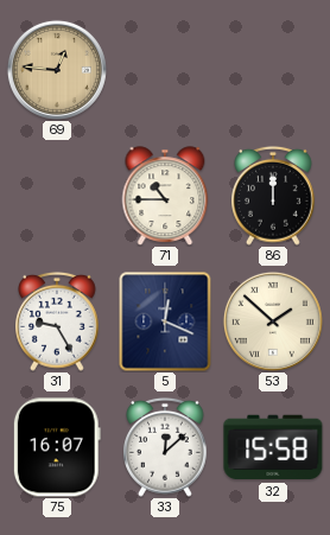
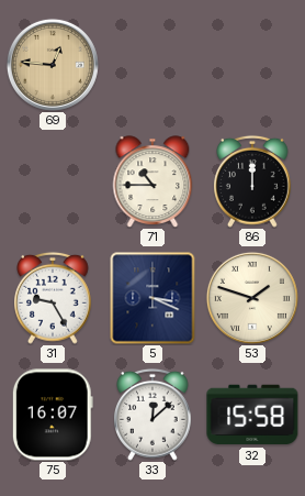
5: 12:19 -> 3:19
53: 1:52 -> 1:48
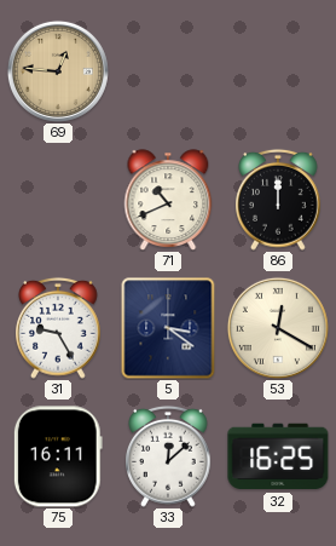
71: 10:45 -> 10:41
5: 3:19 -> 3:21
53: 1:48 -> 12:20
75: 16:07 -> 16:11
32: 15:58 -> 16:25
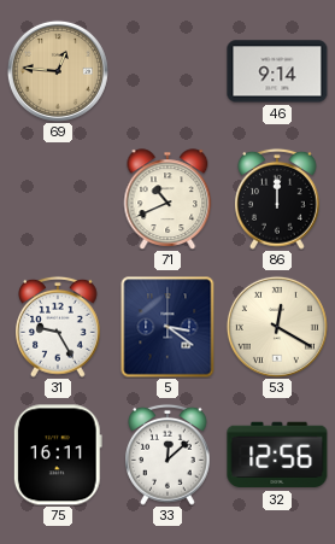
46: none -> 9:14
32: 16:25 -> 12:56
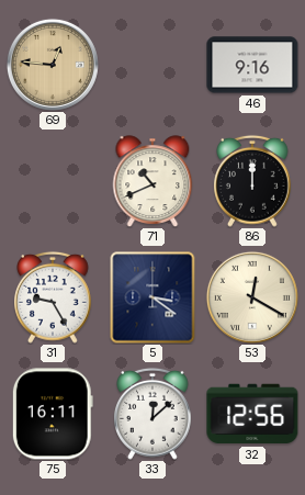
46: 9:14 -> 9:16
